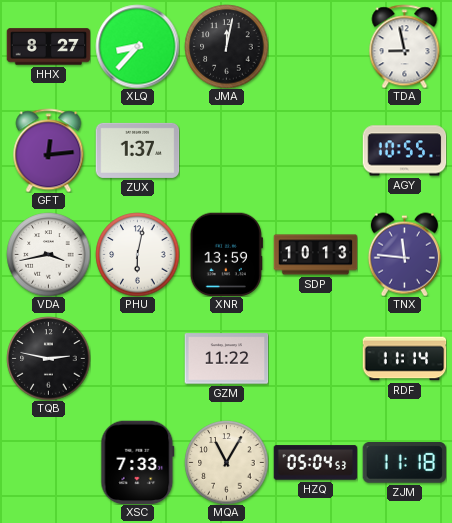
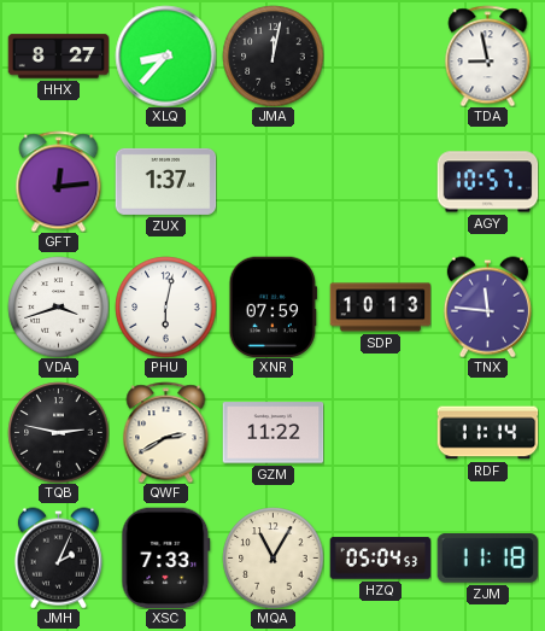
AGY: 10:55 -> 10:57
VDA: 3:43 -> 3:42
XNR: 13:59 -> 07:59
QWF: none -> 2:40
JMH: none -> 2:04
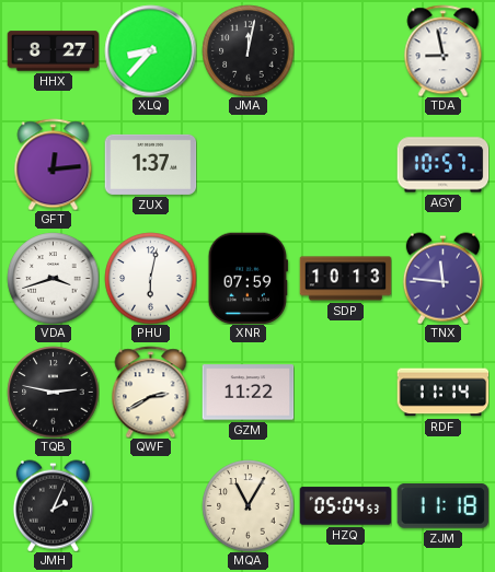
XSC: 7:33 -> none
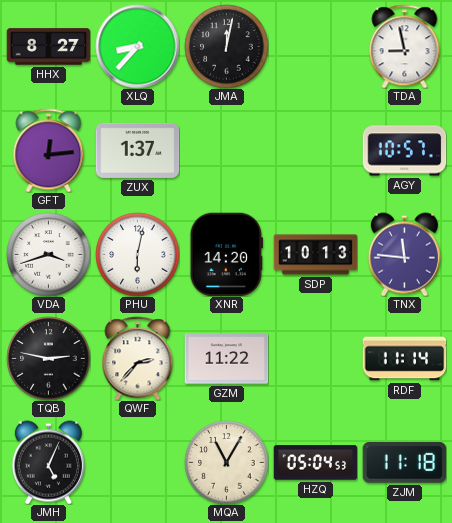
XNR: 07:59 -> 14:20
QWF: 2:40 -> 2:37
JMH: 2:04 -> 5:04
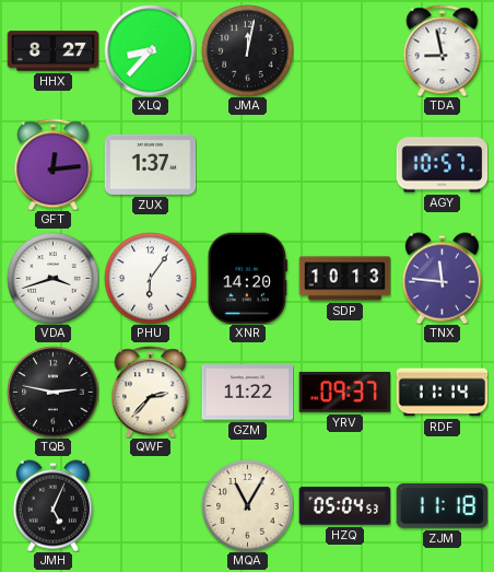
PHU: 6:02 -> 6:06
YRV: none -> 09:37
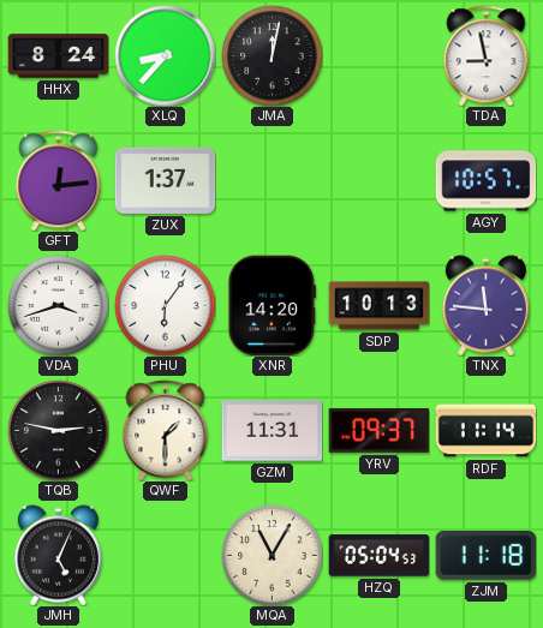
HHX: 8:27 -> 8:24
QWF: 2:37 -> 1:30
GZM: 11:22 -> 11:31
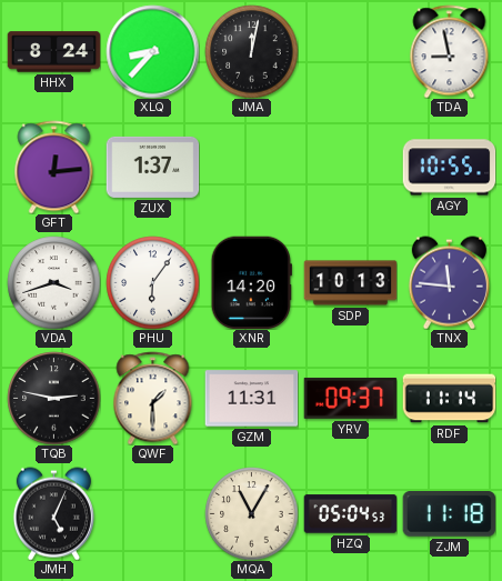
AGY: 10:57 -> 10:55
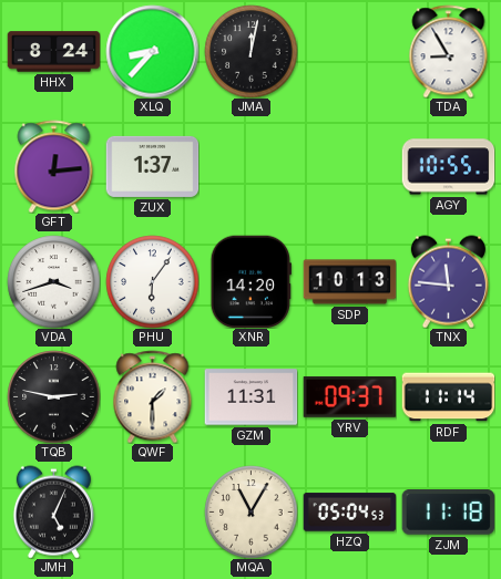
TDA: 8:58 -> 8:55
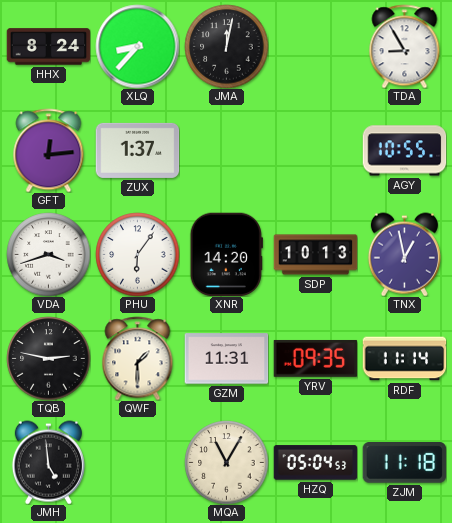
TNX: 11:46 -> 12:58
YRV: 09:37 -> 09:35
JMH: 5:04 -> 4:59
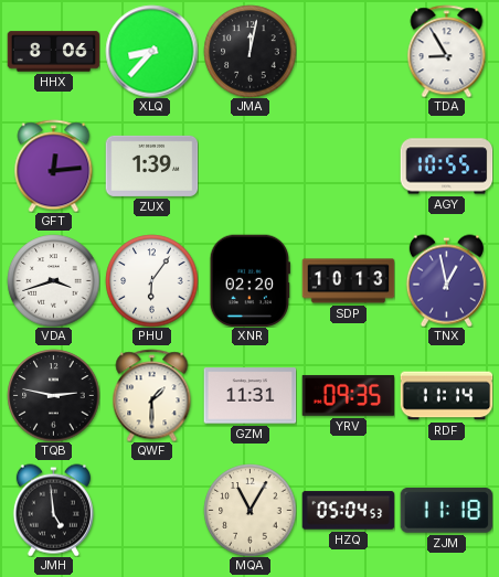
HHX: 8:24 -> 8:06
ZUX: 1:37 -> 1:39
XNR: 14:20 -> 02:20
